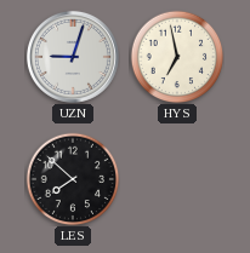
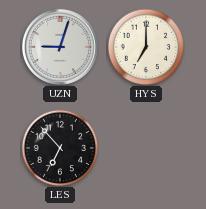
HYS: 6:58 -> 7:00
LES: 7:52 -> 6:53
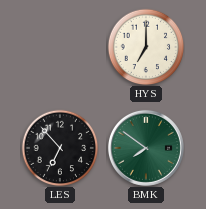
UZN: 9:03 -> none
BMK: none -> 7:51
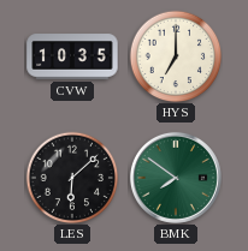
CVW: none -> 10:35
LES: 6:53 -> 6:08
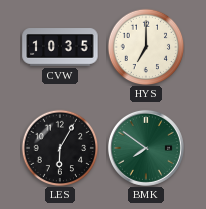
LES: 6:08 -> 6:05
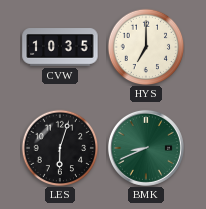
LES: 6:05 -> 6:03
BMK: 7:51 -> 8:41
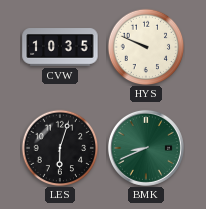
HYS: 7:00 -> 9:49
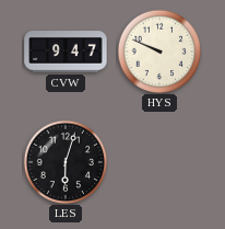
CVW: 10:35 -> 9:47
BMK: 8:41 -> none
